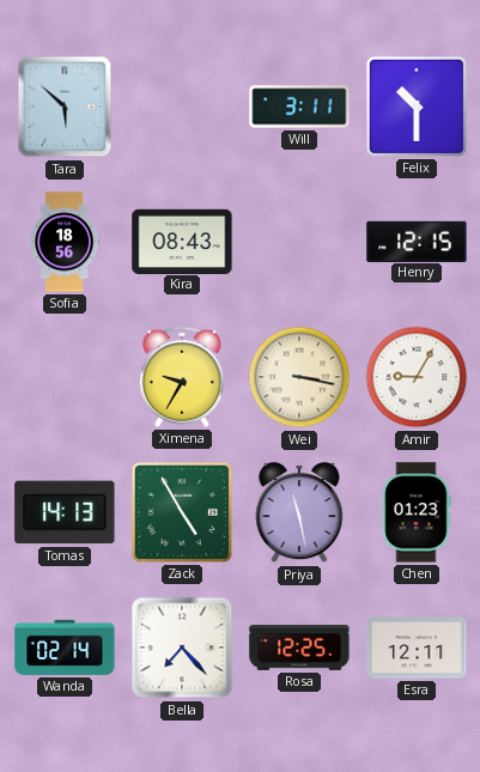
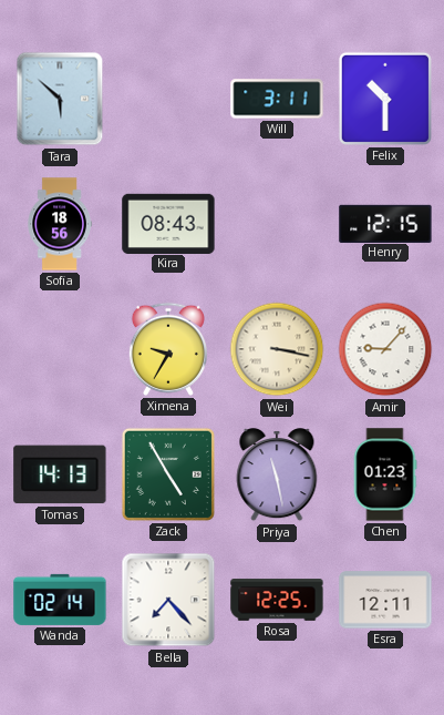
Amir: 9:05 -> 9:07
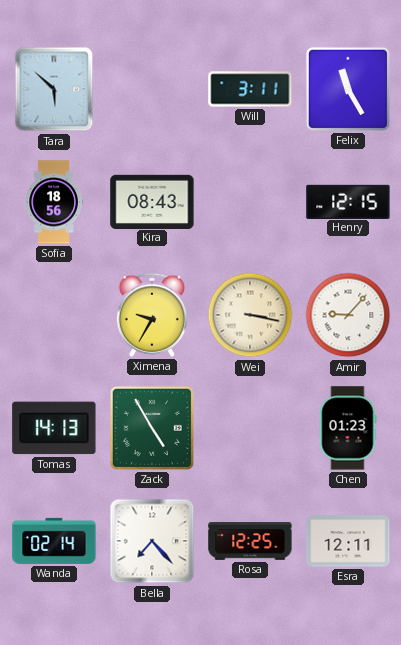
Felix: 10:30 -> 11:25
Priya: 11:28 -> none
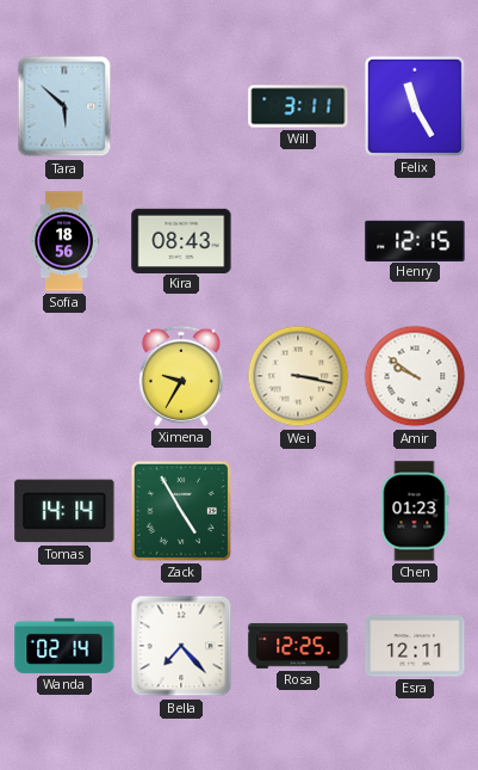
Amir: 9:07 -> 9:51
Tomas: 14:13 -> 14:14
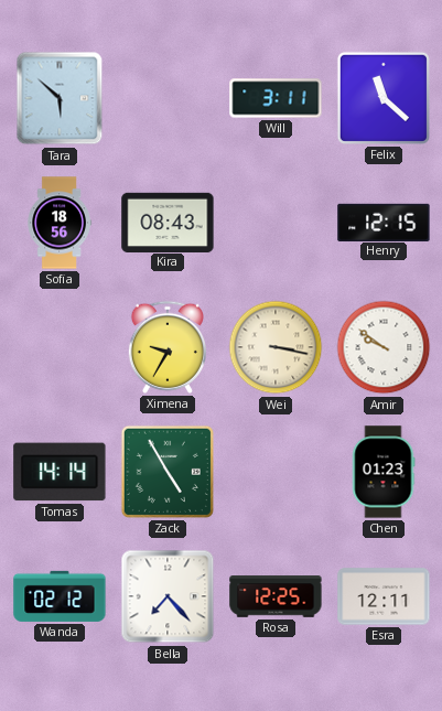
Felix: 11:25 -> 11:22
Wanda: 02:14 -> 02:12
